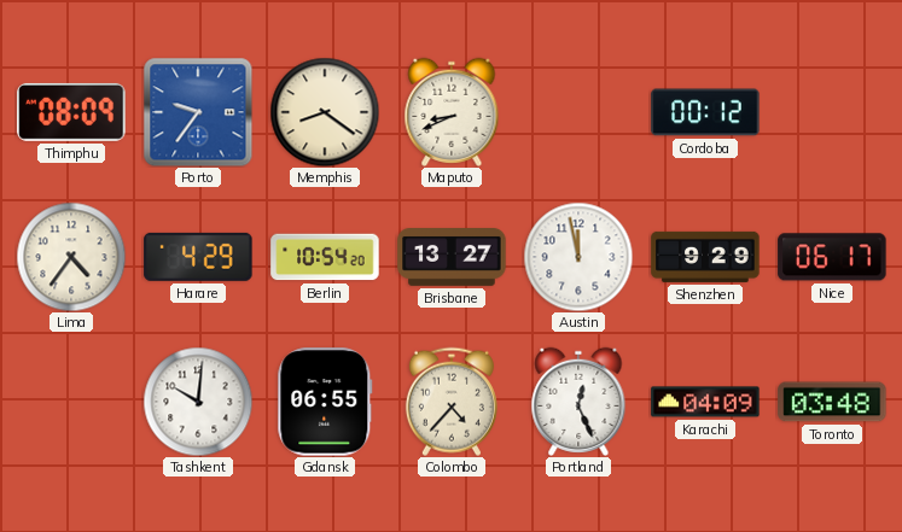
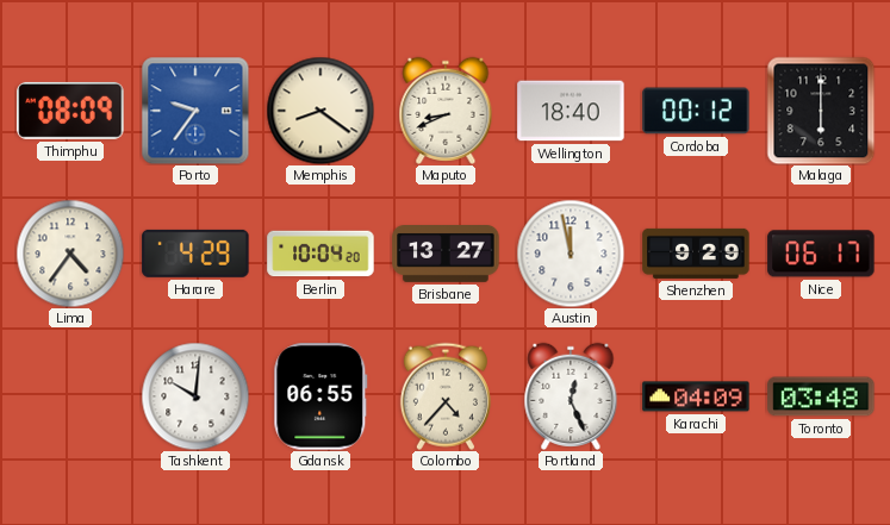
Wellington: none -> 18:40
Malaga: none -> 6:00
Berlin: 10:54 -> 10:04
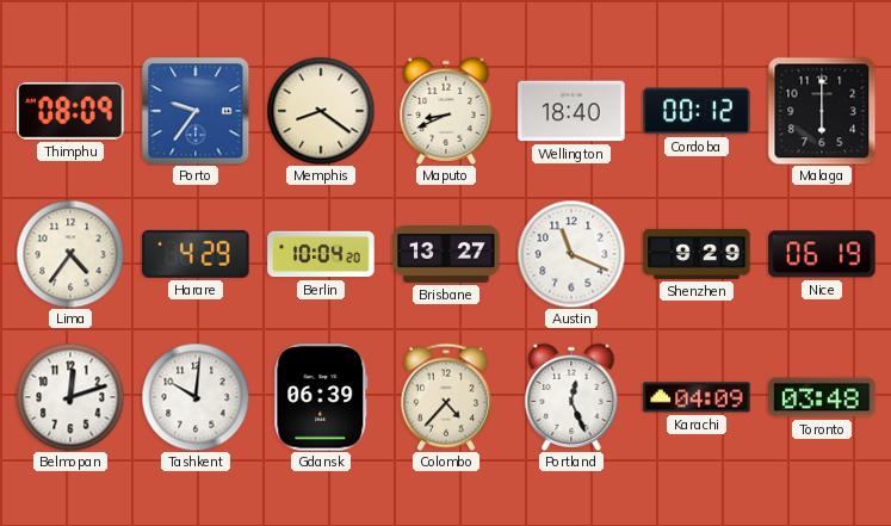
Austin: 11:58 -> 11:19
Nice: 06:17 -> 06:19
Belmopan: none -> 12:12
Gdansk: 06:55 -> 06:39
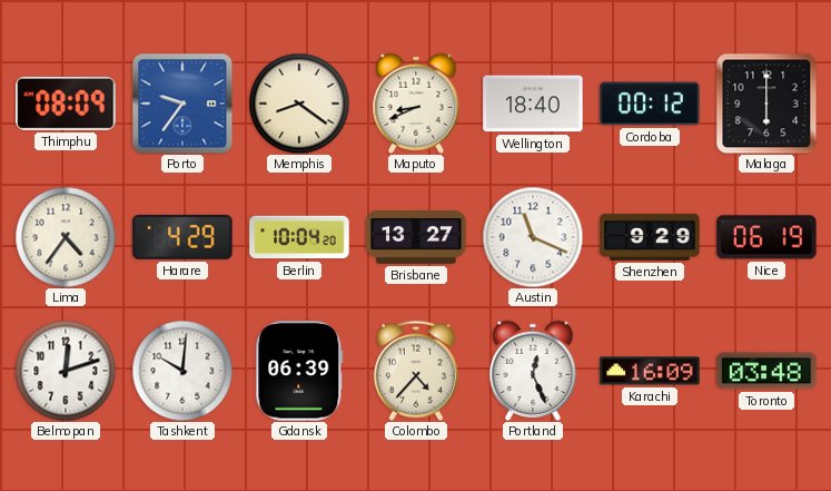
Karachi: 04:09 -> 16:09
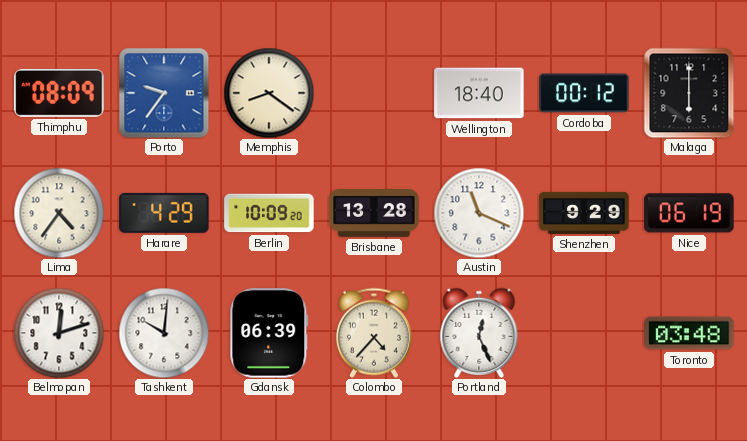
Maputo: 8:41 -> none
Berlin: 10:04 -> 10:09
Brisbane: 13:27 -> 13:28
Karachi: 16:09 -> none
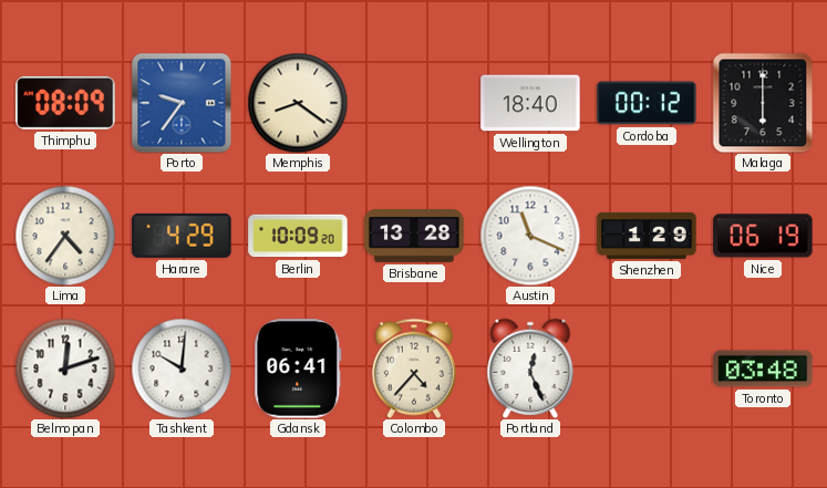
Shenzhen: 9:29 -> 1:29
Gdansk: 06:39 -> 06:41
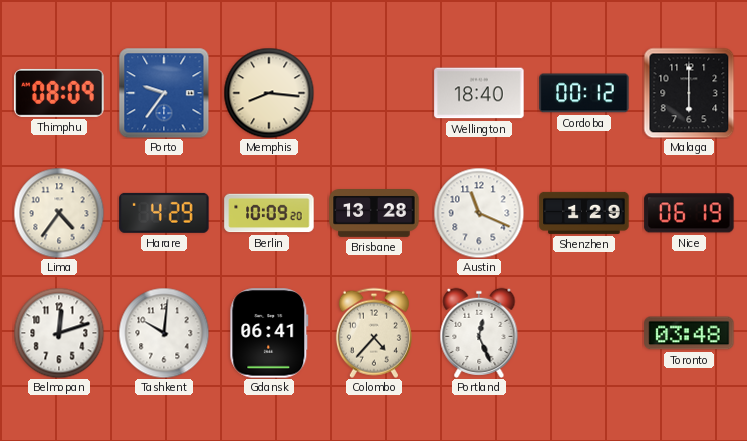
Memphis: 8:21 -> 8:16
